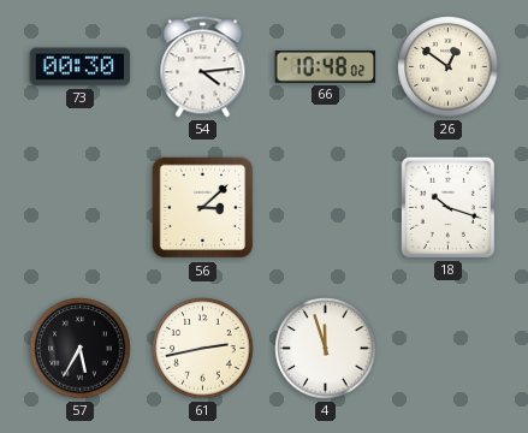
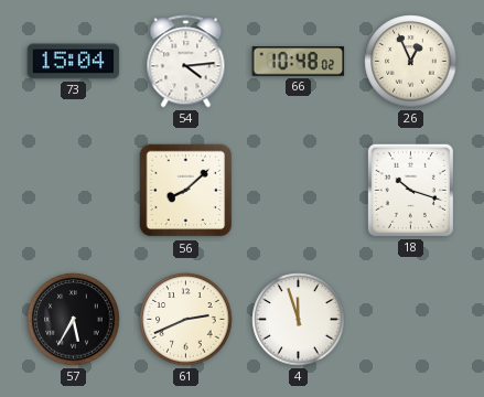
73: 00:30 -> 15:04
26: 12:51 -> 12:56
56: 3:08 -> 8:08
61: 2:43 -> 2:41
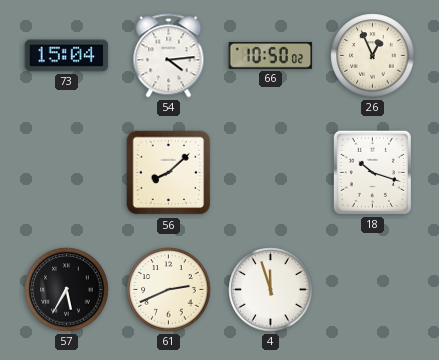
66: 10:48 -> 10:50
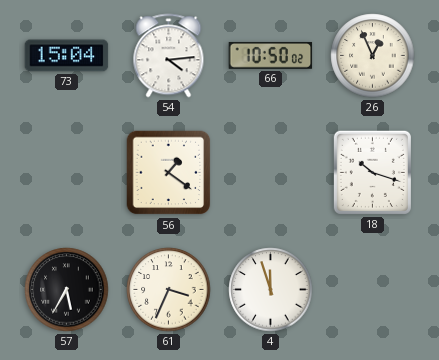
56: 8:08 -> 1:21
61: 2:41 -> 3:34
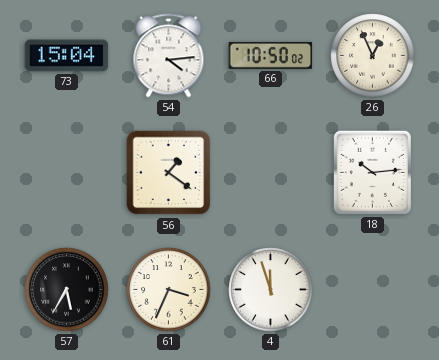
18: 10:18 -> 10:14
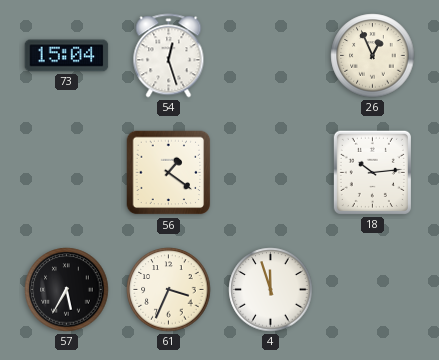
54: 4:14 -> 12:27
66: 10:50 -> none
